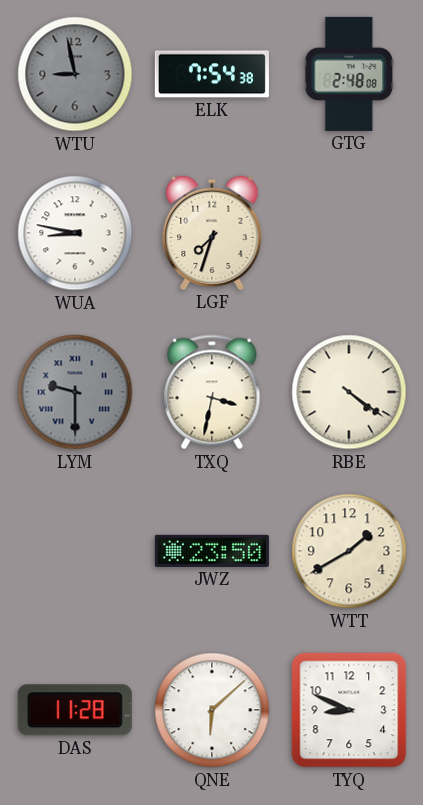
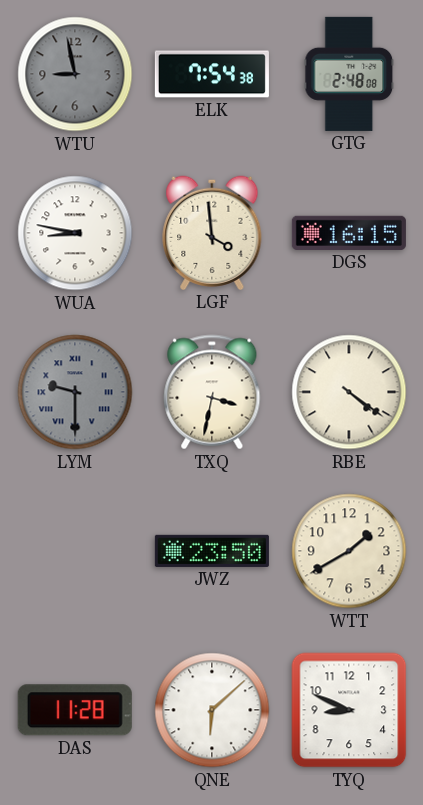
LGF: 7:33 -> 3:59
DGS: none -> 16:15
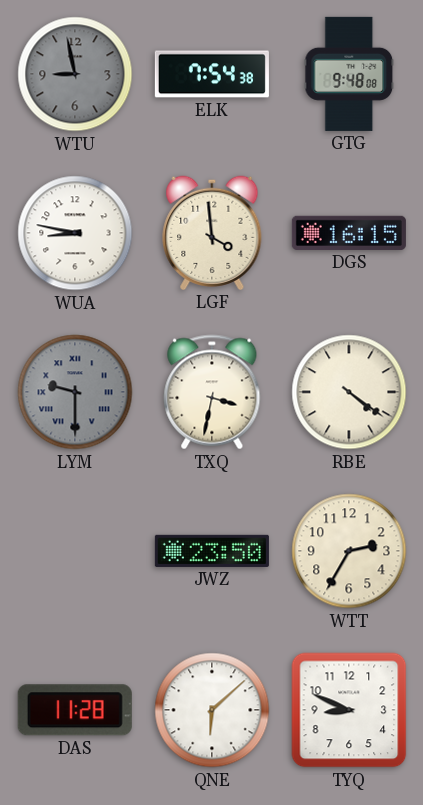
GTG: 2:48 -> 9:48
WTT: 1:40 -> 2:35
